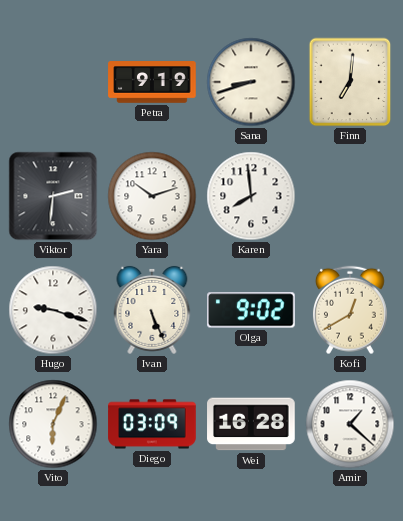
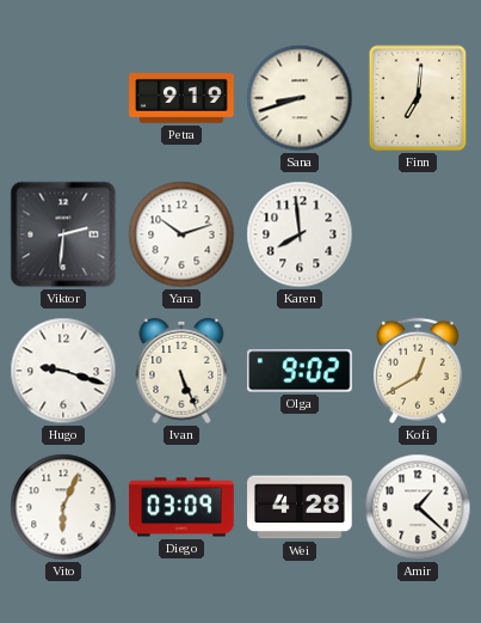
Wei: 16:28 -> 4:28
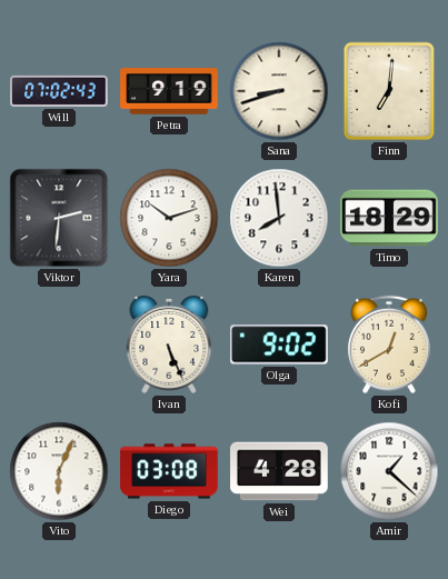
Will: none -> 07:02
Timo: none -> 18:29
Hugo: 9:18 -> none
Diego: 03:09 -> 03:08
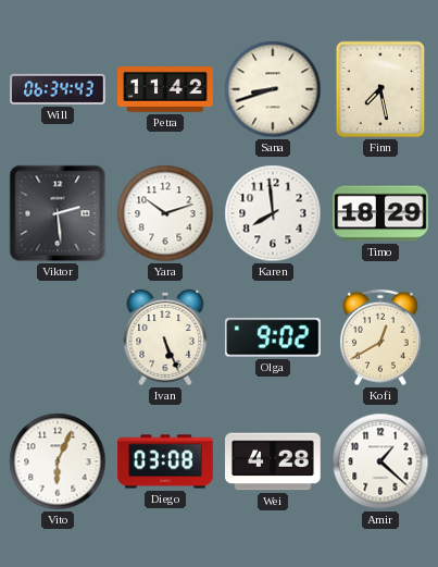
Will: 07:02 -> 06:34
Petra: 9:19 -> 11:42
Finn: 7:01 -> 7:28
Viktor: 2:31 -> 2:29
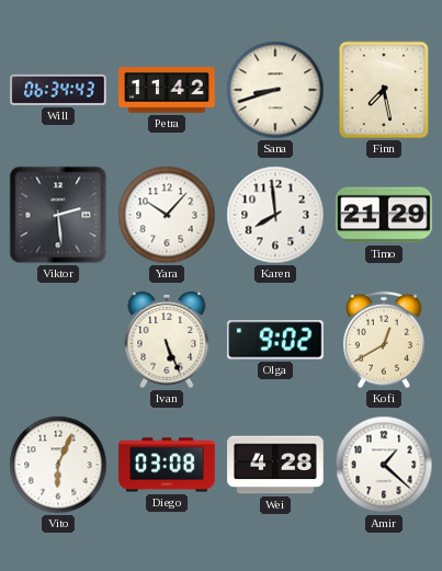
Yara: 10:12 -> 10:07
Timo: 18:29 -> 21:29
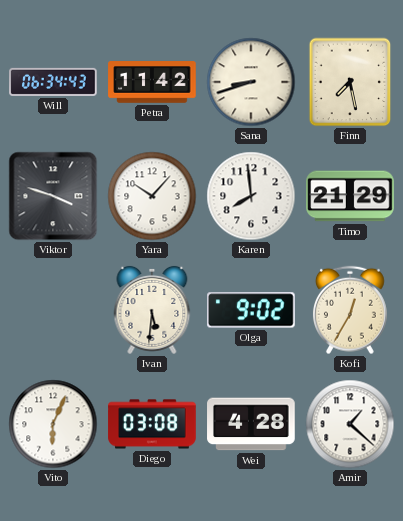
Viktor: 2:29 -> 3:48
Ivan: 5:26 -> 5:31
Kofi: 12:40 -> 12:35
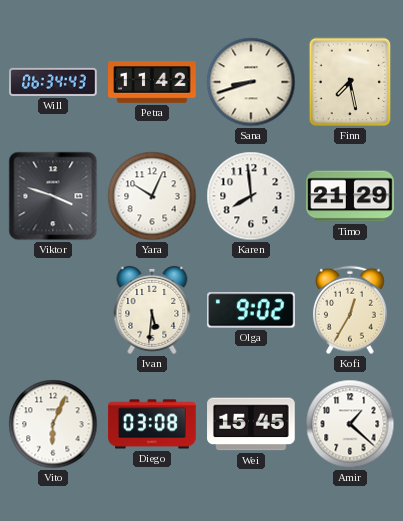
Yara: 10:07 -> 10:04
Wei: 4:28 -> 15:45
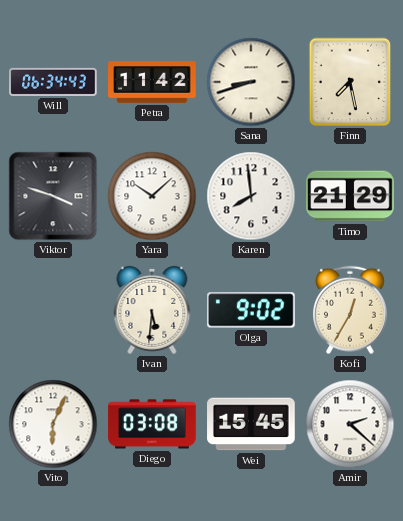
Yara: 10:04 -> 10:08
Amir: 1:22 -> 2:22
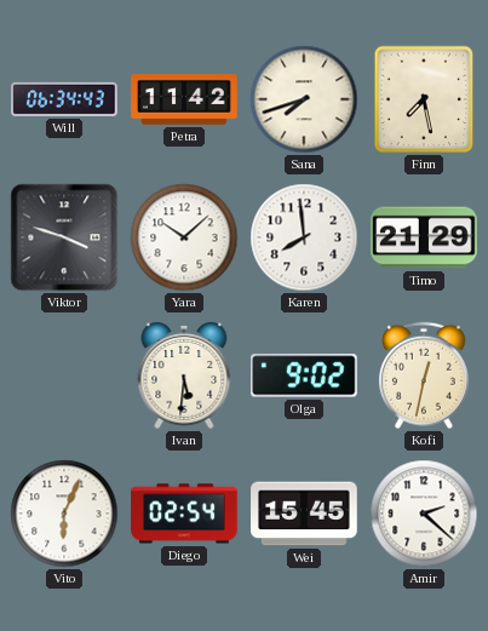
Sana: 8:42 -> 7:42
Kofi: 12:35 -> 12:32
Diego: 03:08 -> 02:54
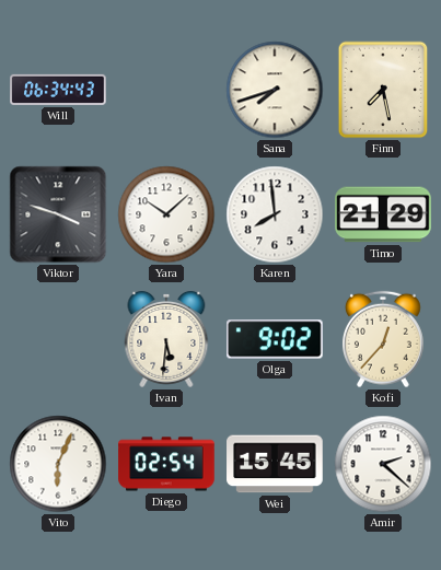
Petra: 11:42 -> none
Kofi: 12:32 -> 12:37
